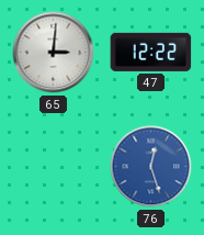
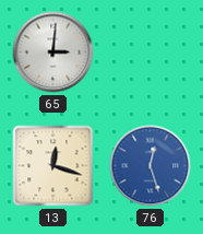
47: 12:22 -> none
13: none -> 12:18
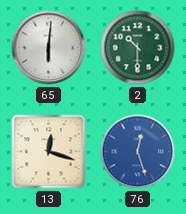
65: 3:01 -> 6:01
2: none -> 10:30
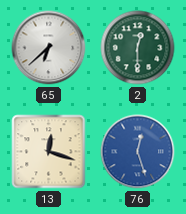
65: 6:01 -> 6:38
2: 10:30 -> 12:30
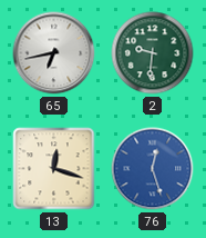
65: 6:38 -> 6:43
2: 12:30 -> 9:31
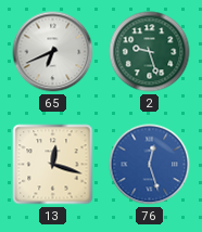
65: 6:43 -> 6:41
2: 9:31 -> 9:27
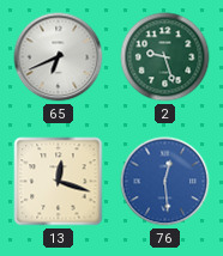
76: 12:27 -> 12:29
